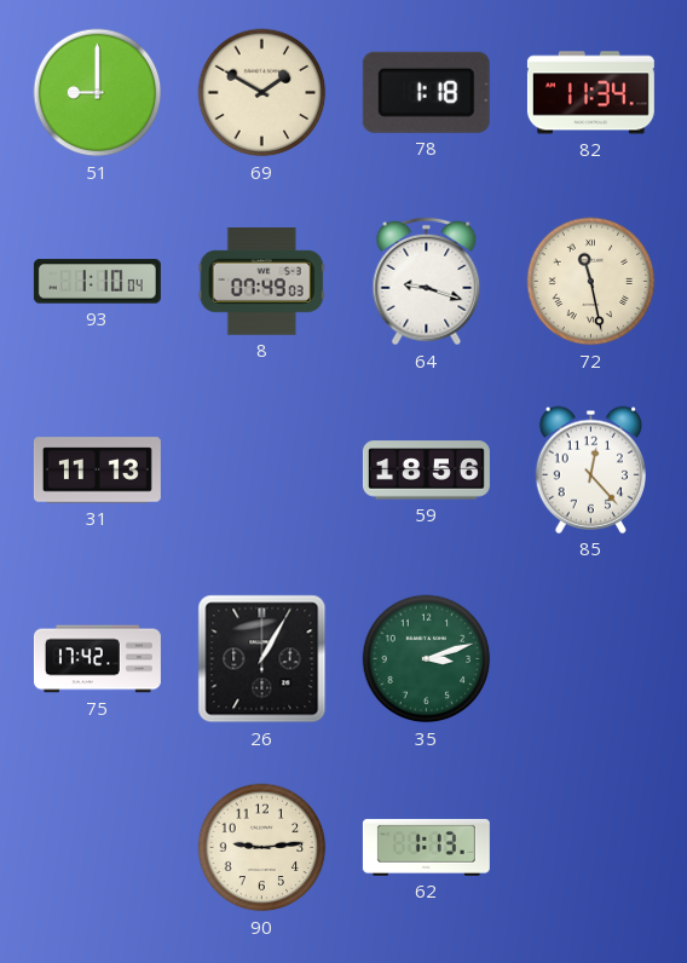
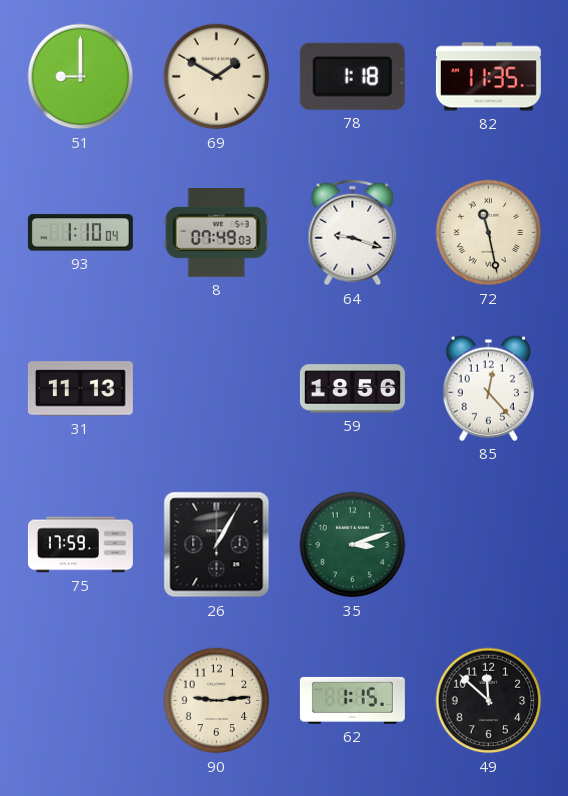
82: 11:34 -> 11:35
75: 17:42 -> 17:59
62: 1:13 -> 1:15
49: none -> 11:52
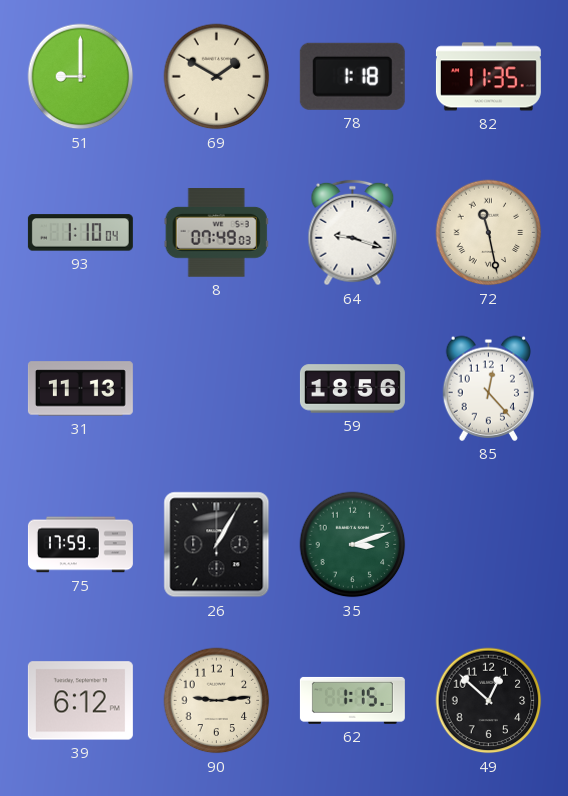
39: none -> 6:12
49: 11:52 -> 12:52
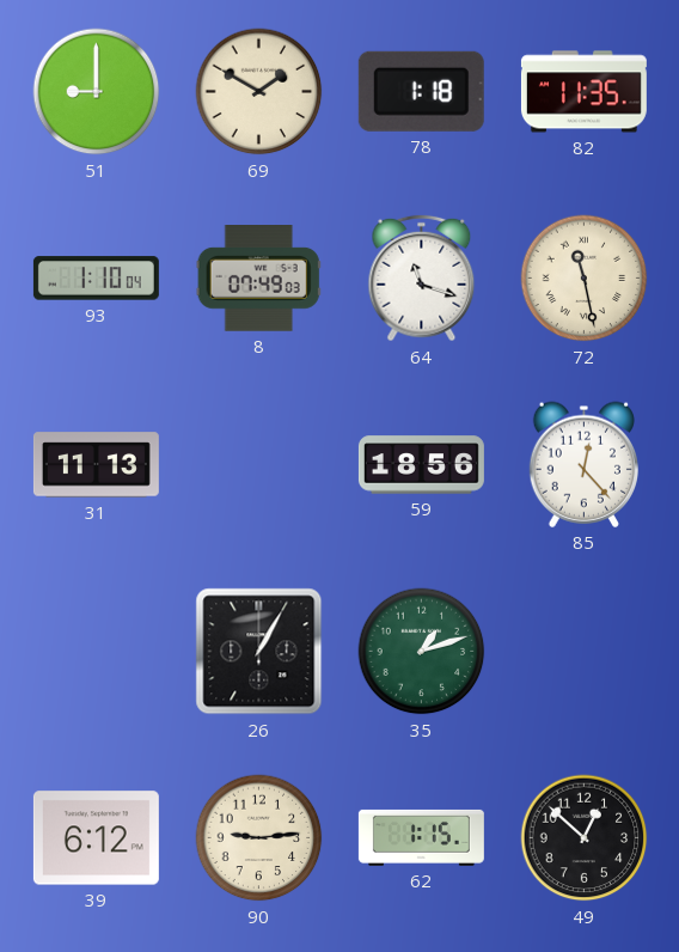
64: 9:18 -> 11:18
75: 17:59 -> none
35: 3:12 -> 1:12
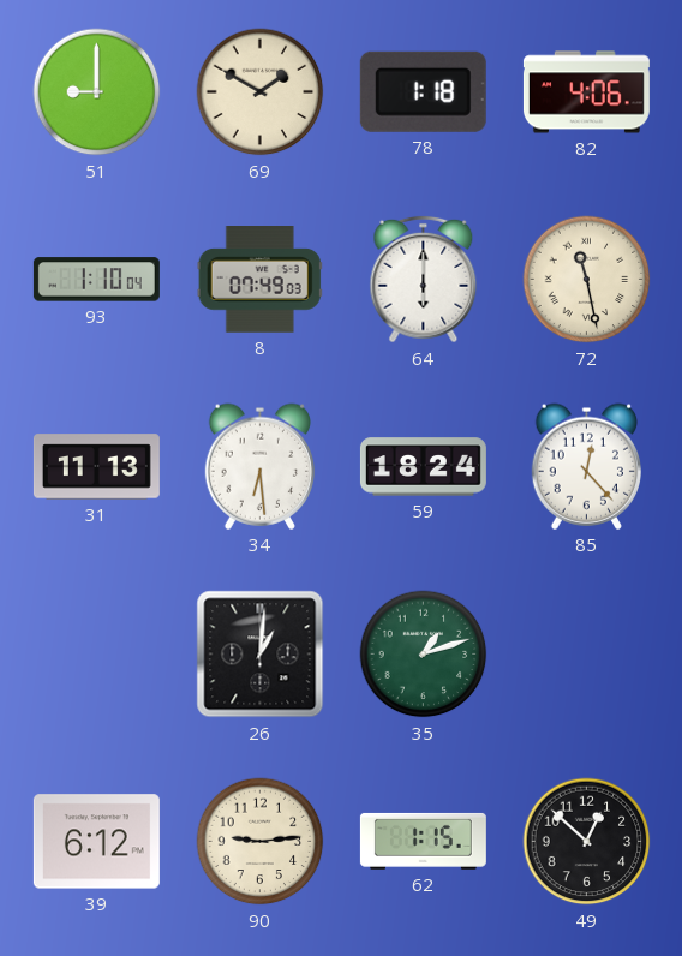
82: 11:35 -> 4:06
64: 11:18 -> 6:00
34: none -> 6:29
59: 18:56 -> 18:24
26: 1:05 -> 1:01
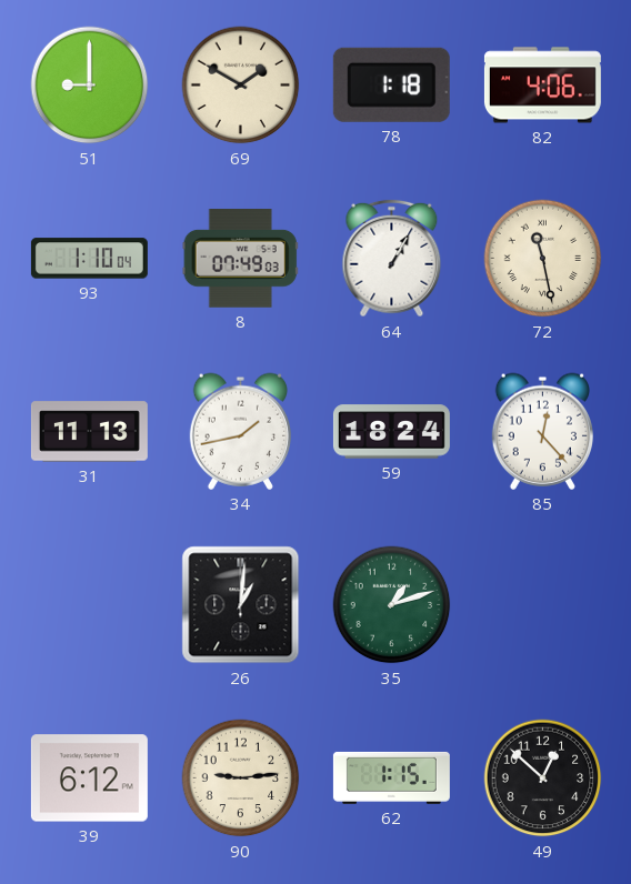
64: 6:00 -> 1:05
34: 6:29 -> 1:43
